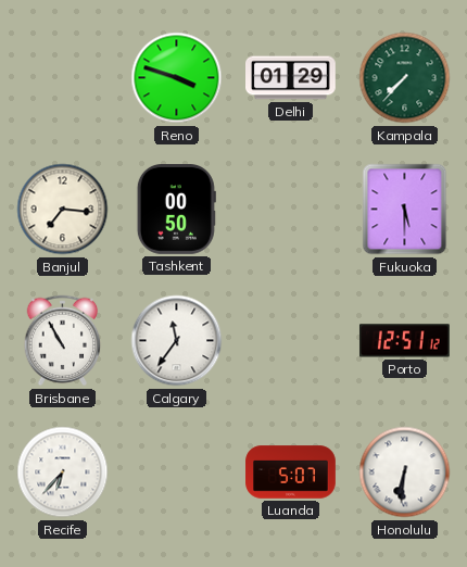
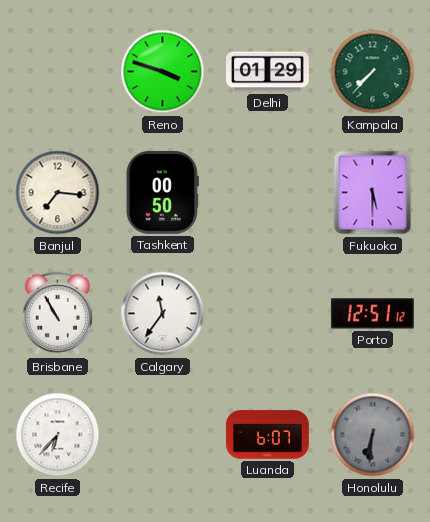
Luanda: 5:07 -> 6:07
Honolulu dial: white -> grey
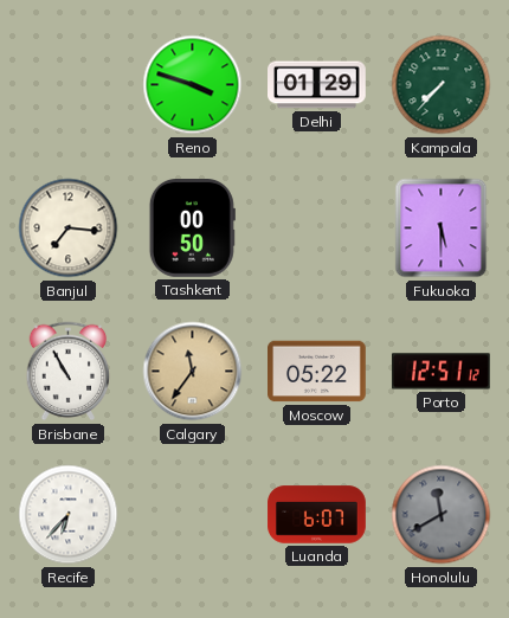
Calgary dial: white -> champagne
Moscow: none -> 05:22
Honolulu: 6:31 -> 11:40
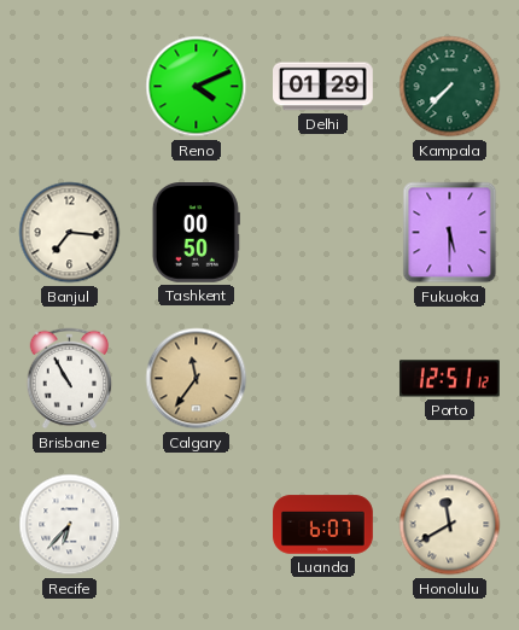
Reno: 3:48 -> 4:11
Moscow: 05:22 -> none
Honolulu dial: grey -> cream
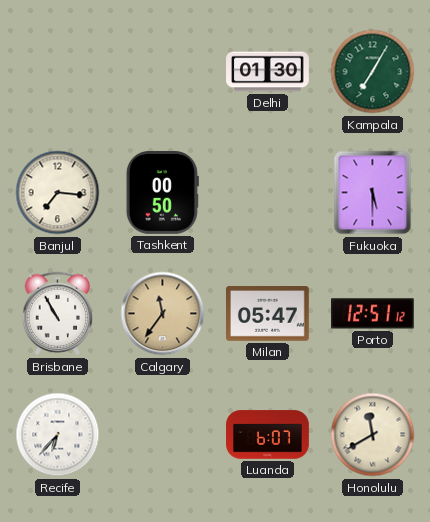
Reno: 4:11 -> none
Delhi: 01:29 -> 01:30
Kampala: 7:37 -> 7:05
Milan: none -> 05:47
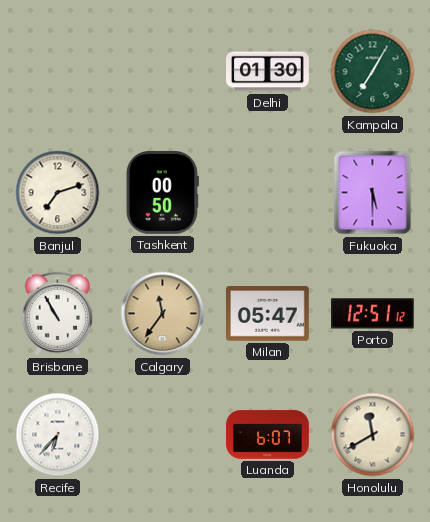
Banjul: 7:16 -> 7:12
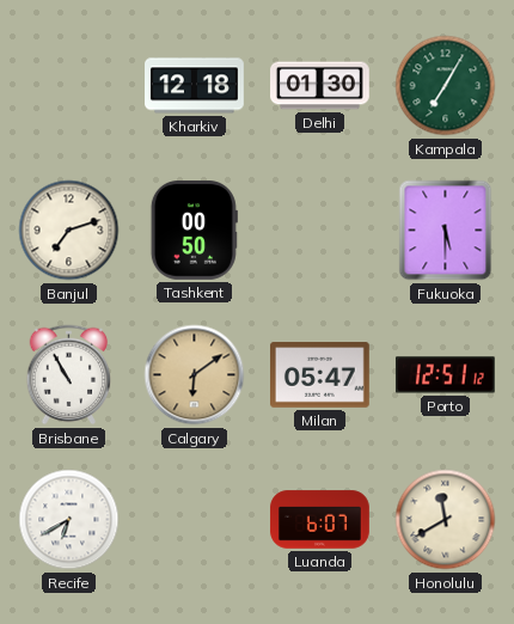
Kharkiv: none -> 12:18
Calgary: 11:36 -> 6:09
Recife: 6:37 -> 6:40
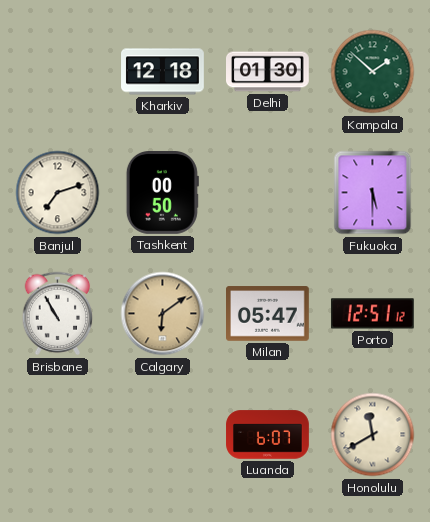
Kampala: 7:05 -> 1:52
Recife: 6:40 -> none
